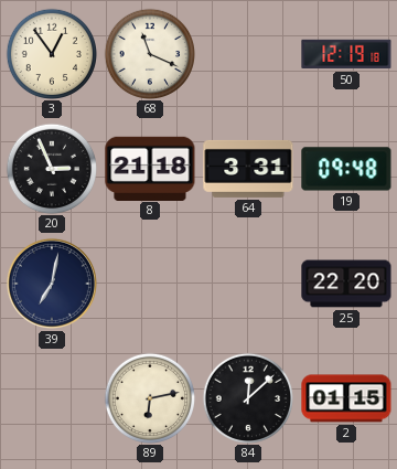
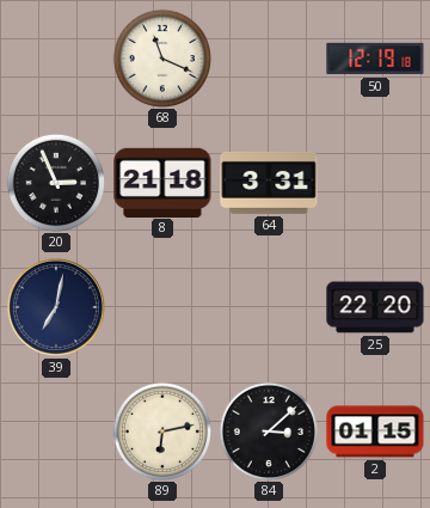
3: 12:54 -> none
19: 09:48 -> none
84: 12:08 -> 3:08
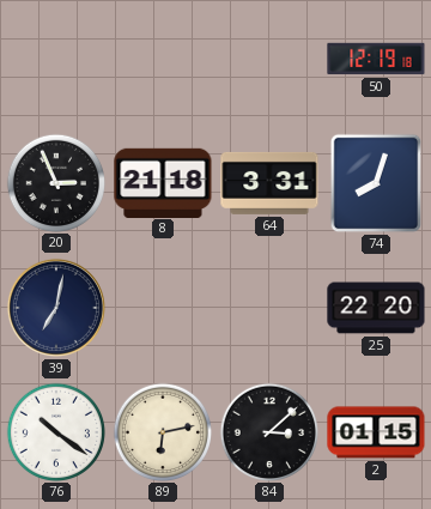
68: 11:19 -> none
74: none -> 8:03
76: none -> 10:21
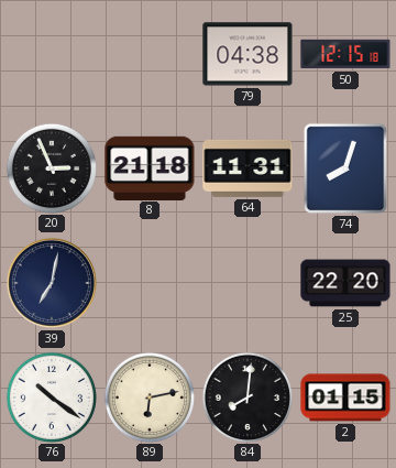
79: none -> 04:38
50: 12:19 -> 12:15
64: 3:31 -> 11:31
84: 3:08 -> 8:01
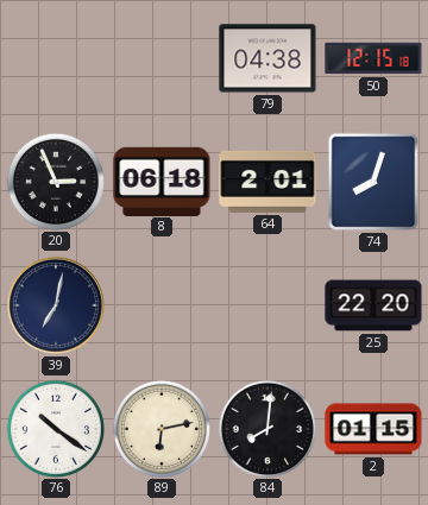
8: 21:18 -> 06:18
64: 11:31 -> 2:01
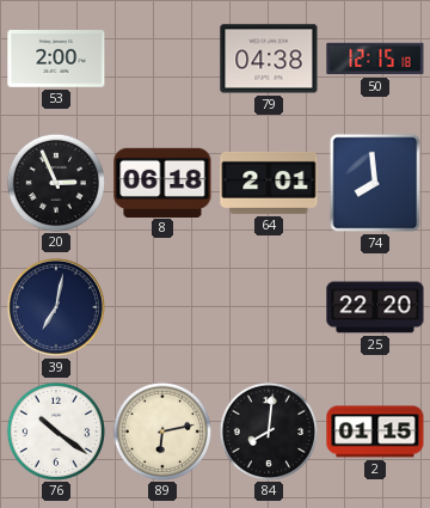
53: none -> 2:00
74: 8:03 -> 7:59
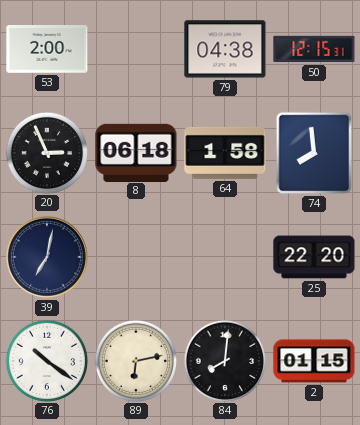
50: 12:15:18 -> 12:15:31
64: 2:01 -> 1:58
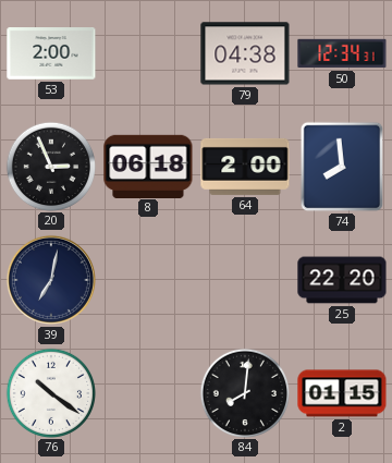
50: 12:15 -> 12:34
64: 1:58 -> 2:00
89: 6:13 -> none
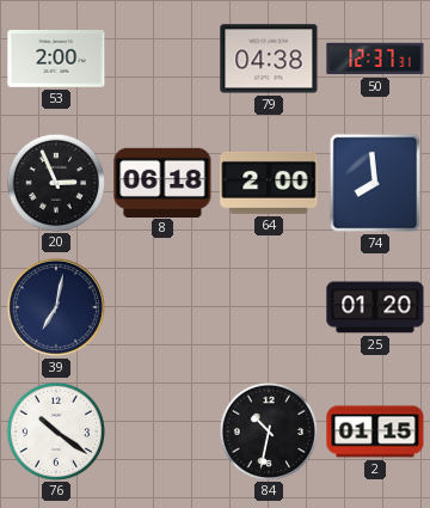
50: 12:34 -> 12:37
25: 22:20 -> 01:20
84: 8:01 -> 10:32
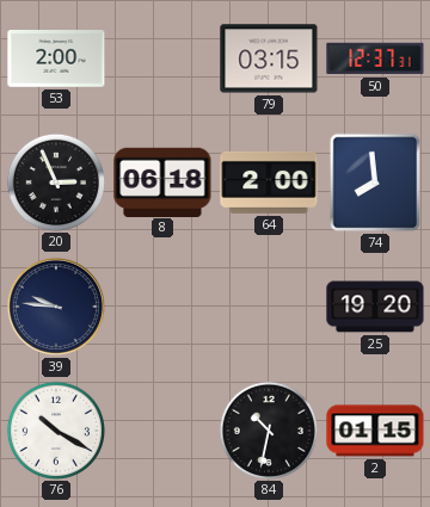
79: 04:38 -> 03:15
39: 7:02 -> 9:46
25: 01:20 -> 19:20
76: 10:21 -> 10:20
